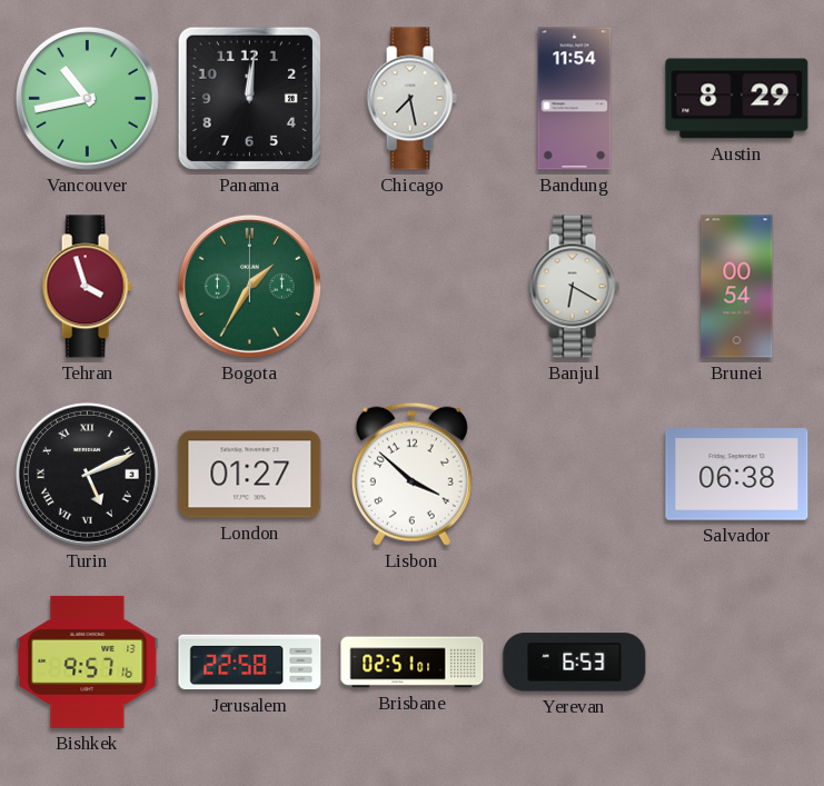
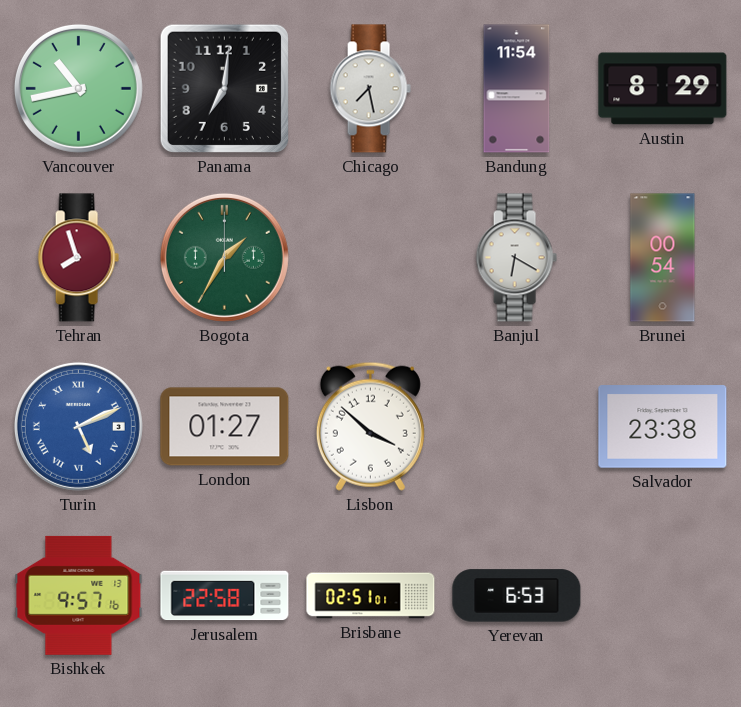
Panama: 12:01 -> 7:01
Tehran: 3:57 -> 7:57
Turin dial: black -> blue
Salvador: 06:38 -> 23:38
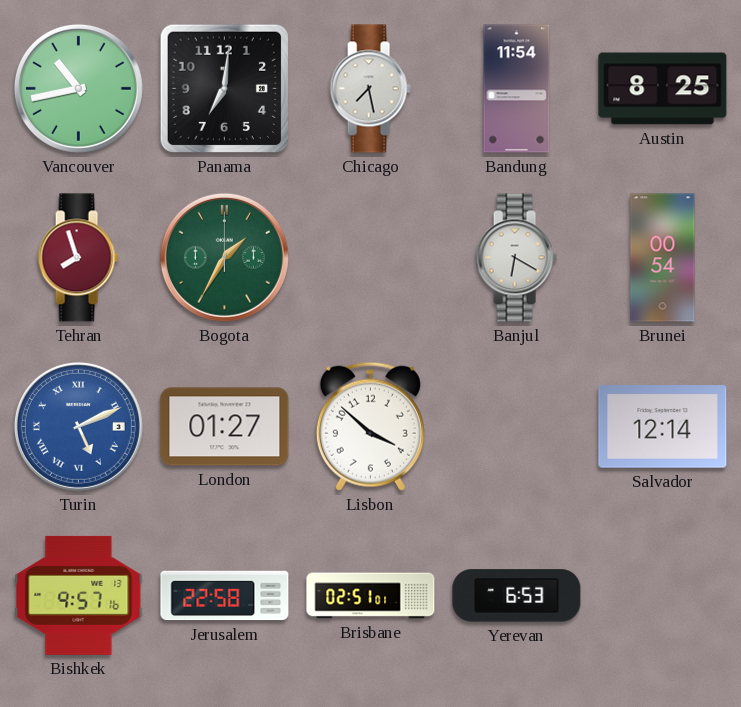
Austin: 8:29 -> 8:25
Salvador: 23:38 -> 12:14
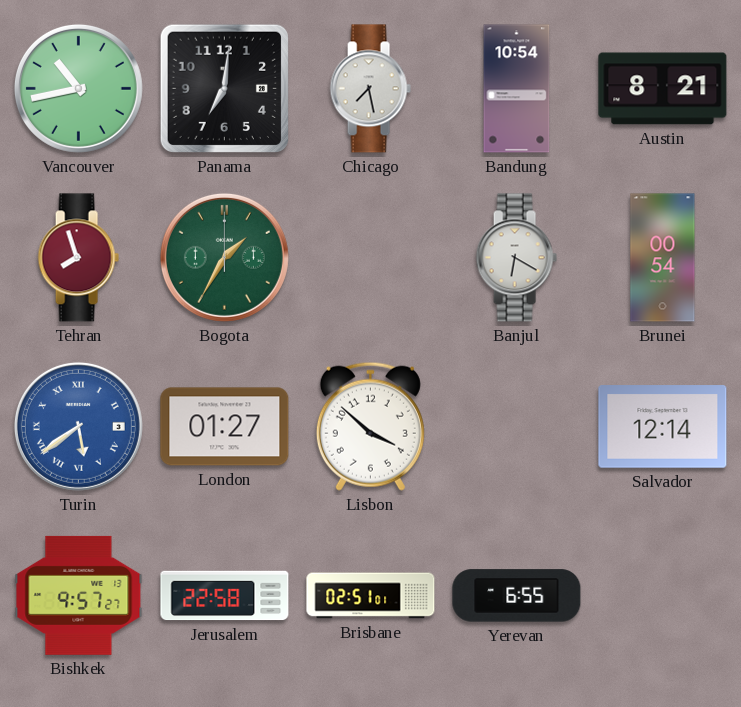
Bandung: 11:54 -> 10:54
Austin: 8:25 -> 8:21
Turin: 5:11 -> 5:39
Bishkek: 9:57:16 -> 9:57:27
Yerevan: 6:53 -> 6:55
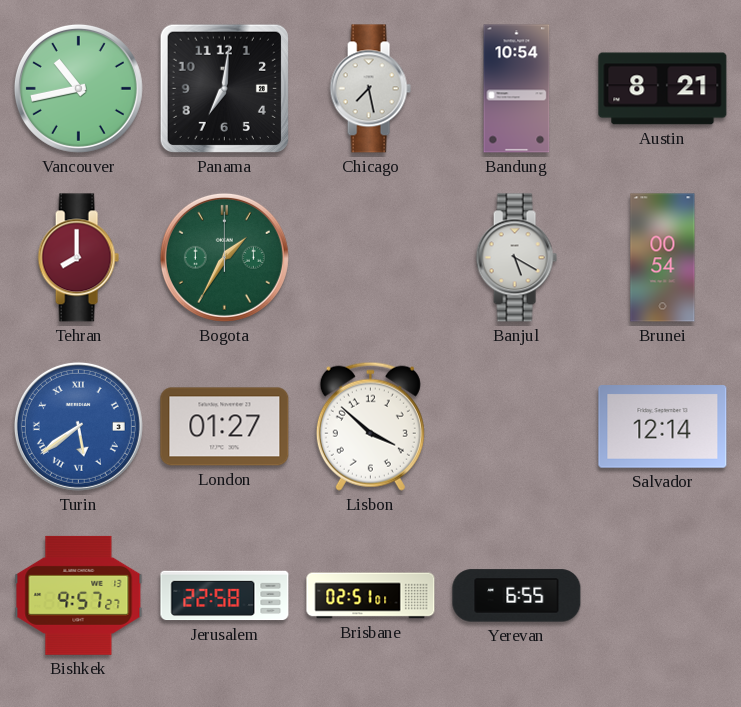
Tehran: 7:57 -> 8:00
Banjul: 6:20 -> 5:20
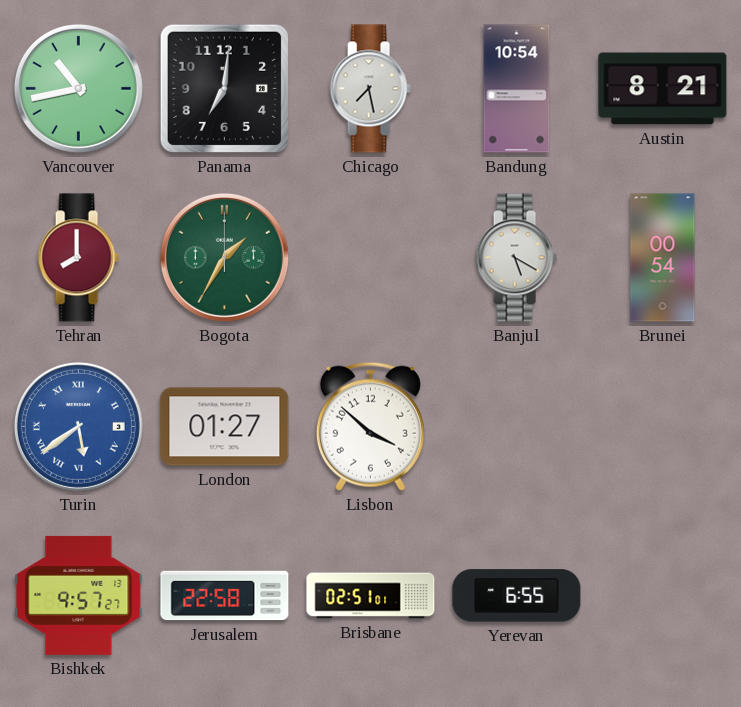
Salvador: 12:14 -> none
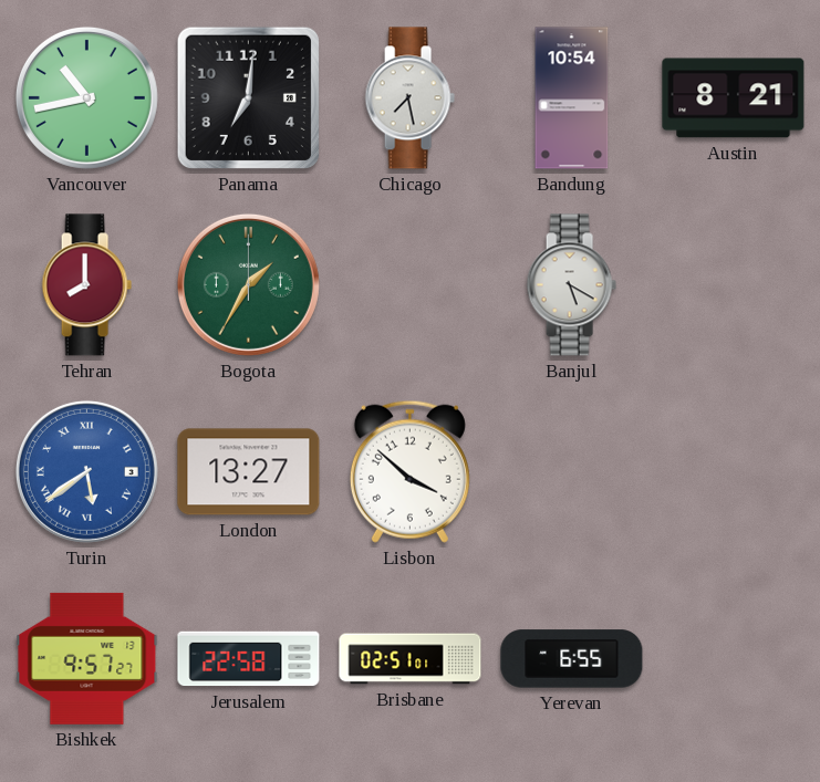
Brunei: 00:54 -> none
London: 01:27 -> 13:27
